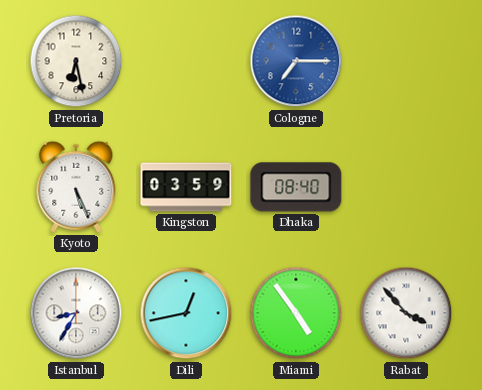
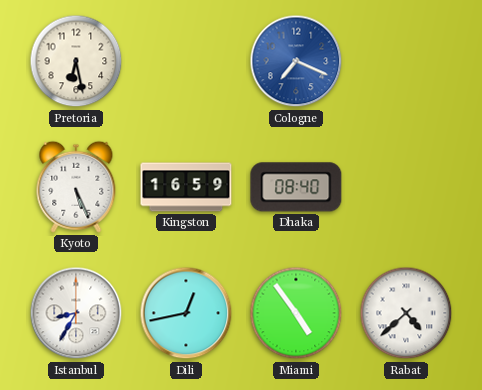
Cologne: 7:15 -> 7:19
Kingston: 03:59 -> 16:59
Rabat: 3:53 -> 4:38
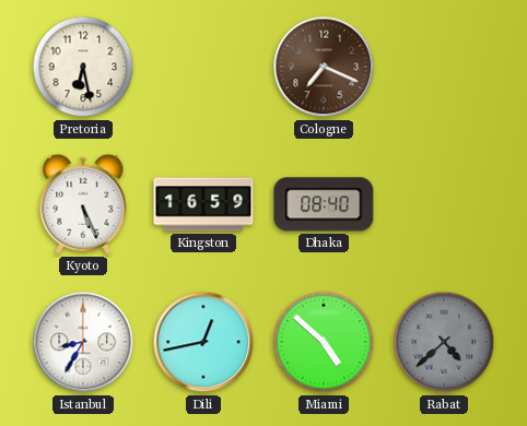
Cologne dial: blue -> brown
Miami: 4:54 -> 4:52
Rabat dial: white -> grey
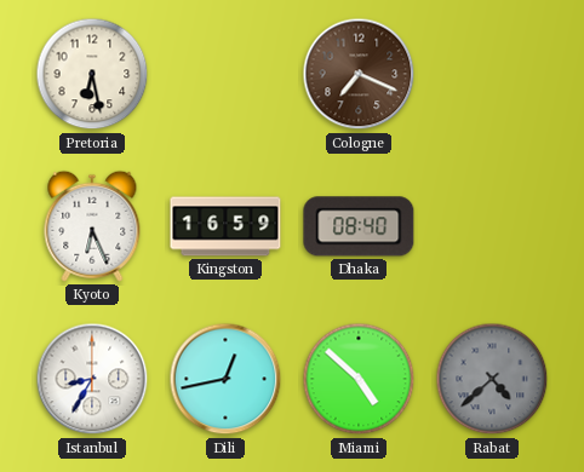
Kyoto: 5:26 -> 6:26
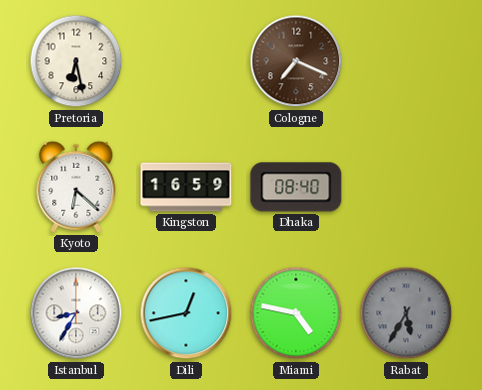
Kyoto: 6:26 -> 6:22
Miami: 4:52 -> 4:47
Rabat: 4:38 -> 5:35
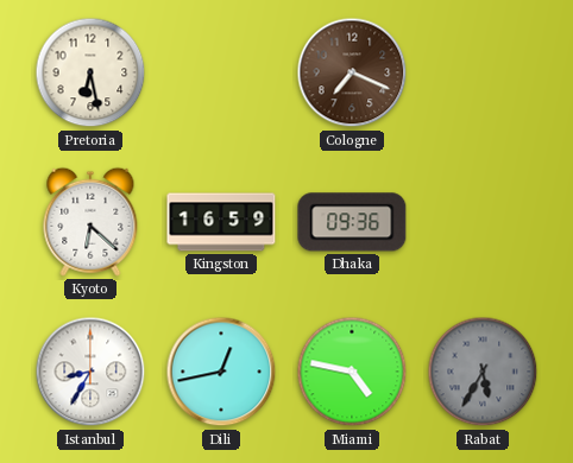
Dhaka: 08:40 -> 09:36
